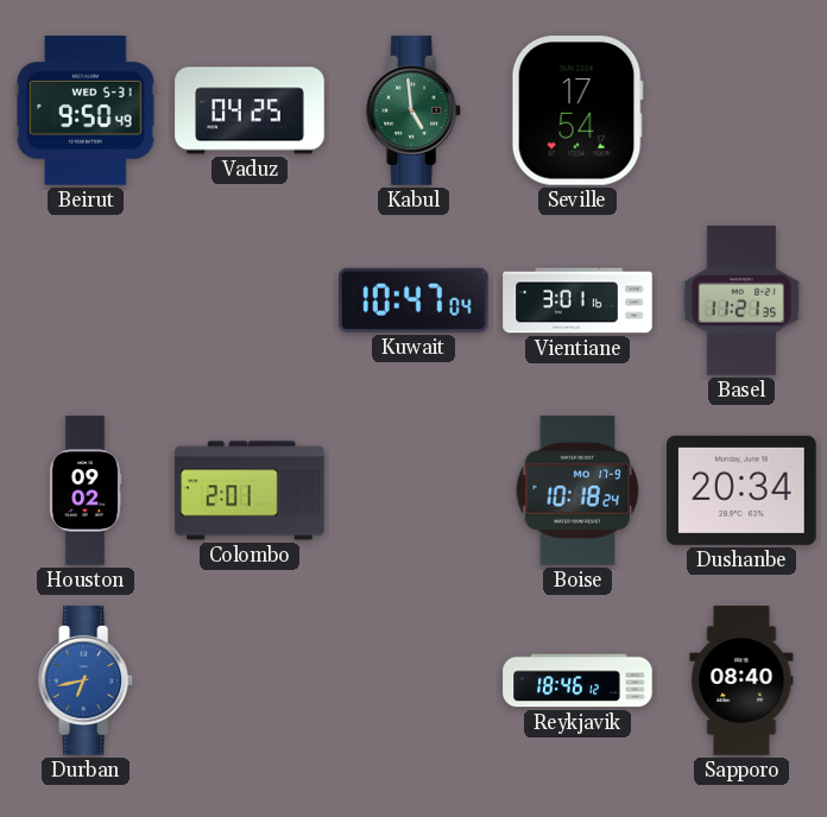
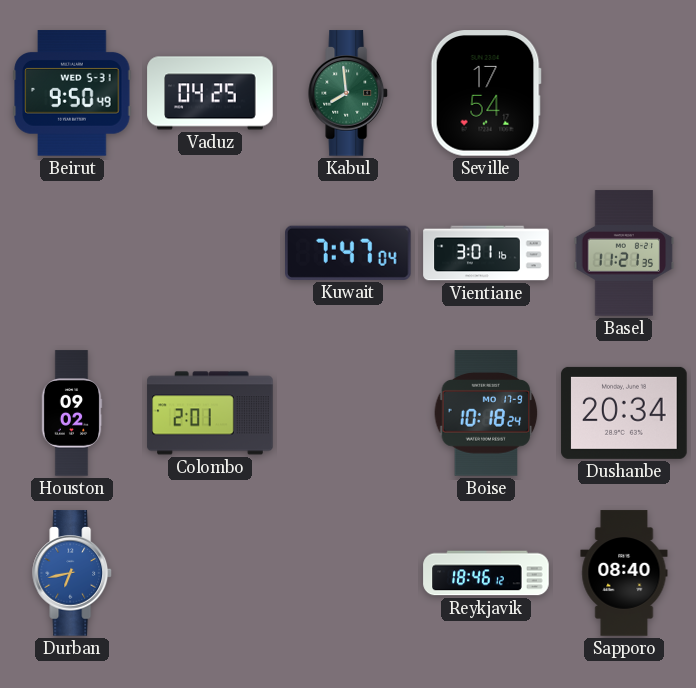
Kabul: 4:59 -> 7:59
Kuwait: 10:47 -> 7:47
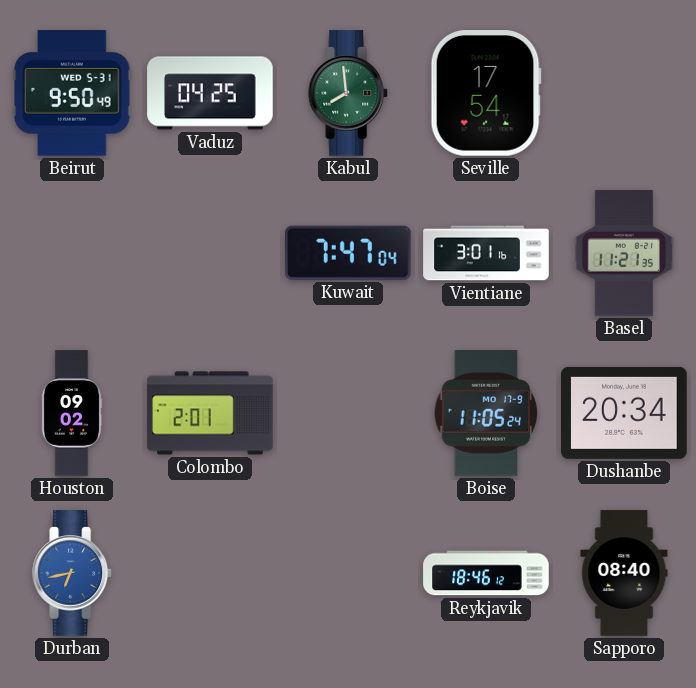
Boise: 10:18 -> 11:05
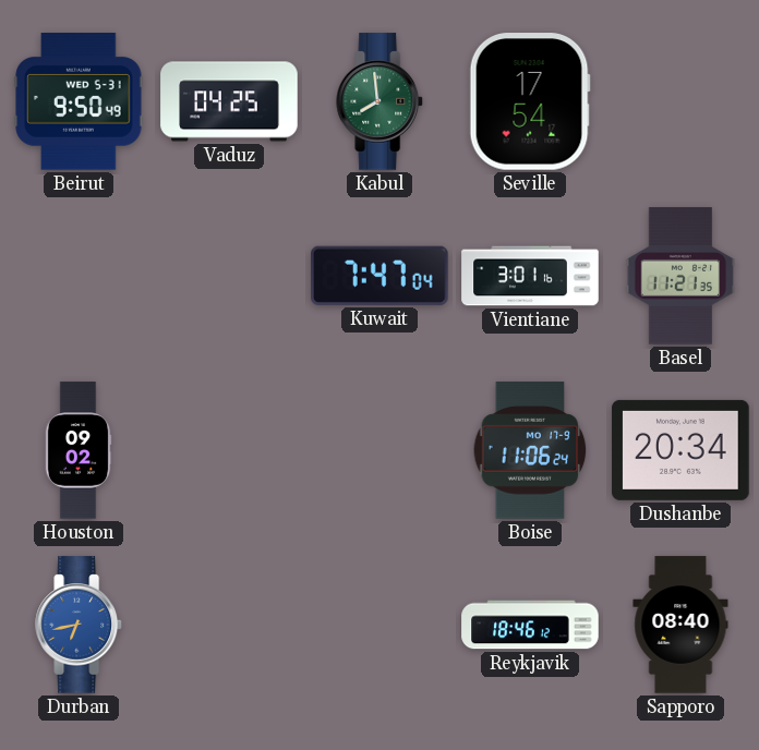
Colombo: 2:01 -> none
Boise: 11:05 -> 11:06
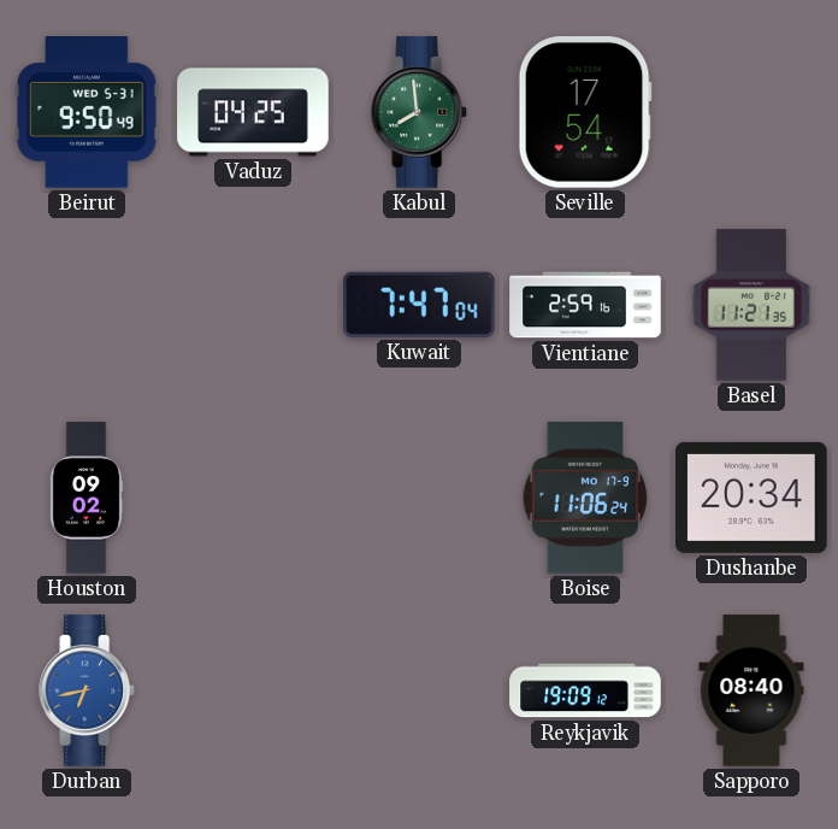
Vientiane: 3:01 -> 2:59
Reykjavik: 18:46 -> 19:09
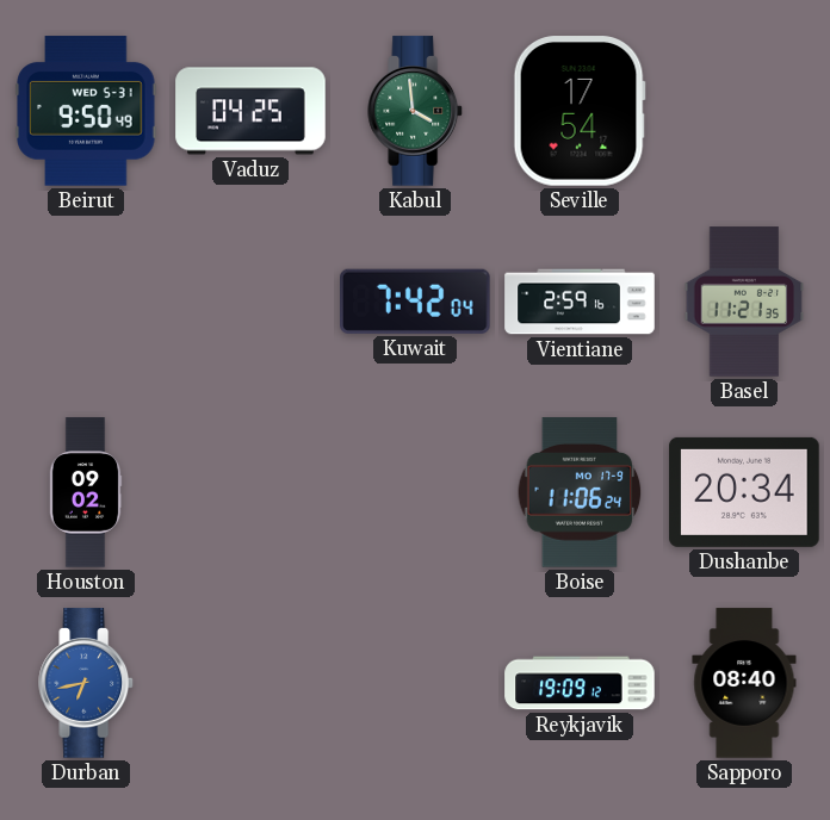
Kabul: 7:59 -> 3:59
Kuwait: 7:47 -> 7:42
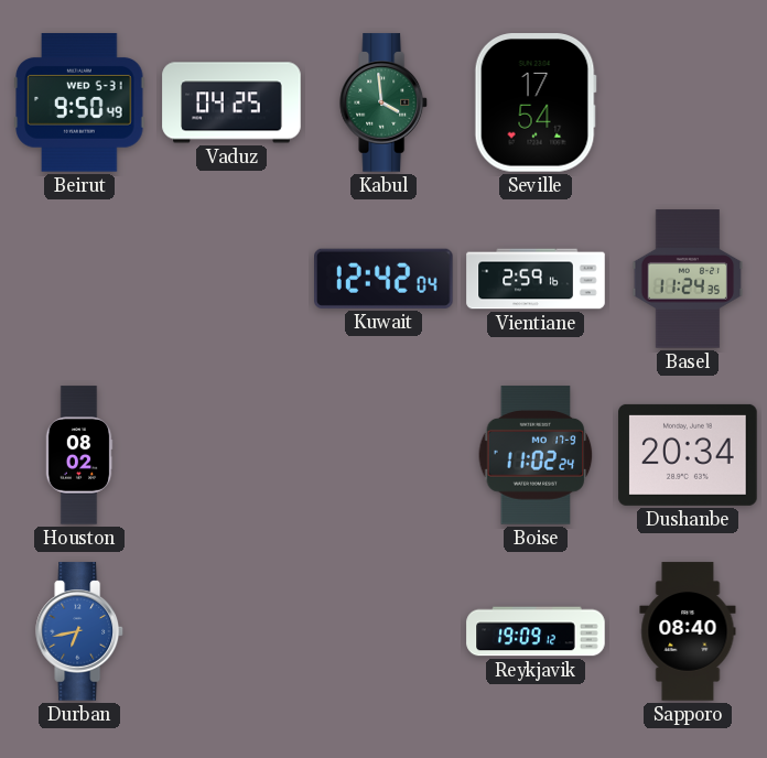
Kuwait: 7:42 -> 12:42
Basel: 11:21 -> 11:24
Houston: 09:02 -> 08:02
Boise: 11:06 -> 11:02
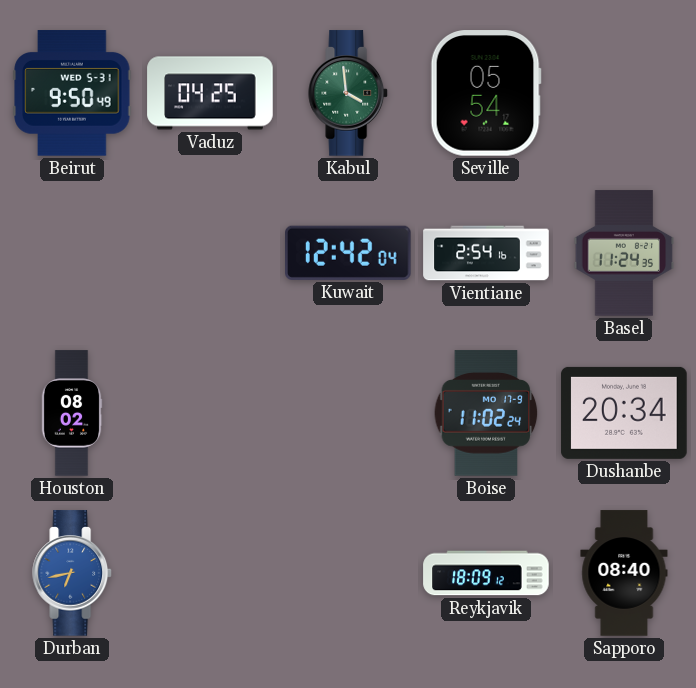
Seville: 17:54 -> 05:54
Vientiane: 2:59 -> 2:54
Reykjavik: 19:09 -> 18:09
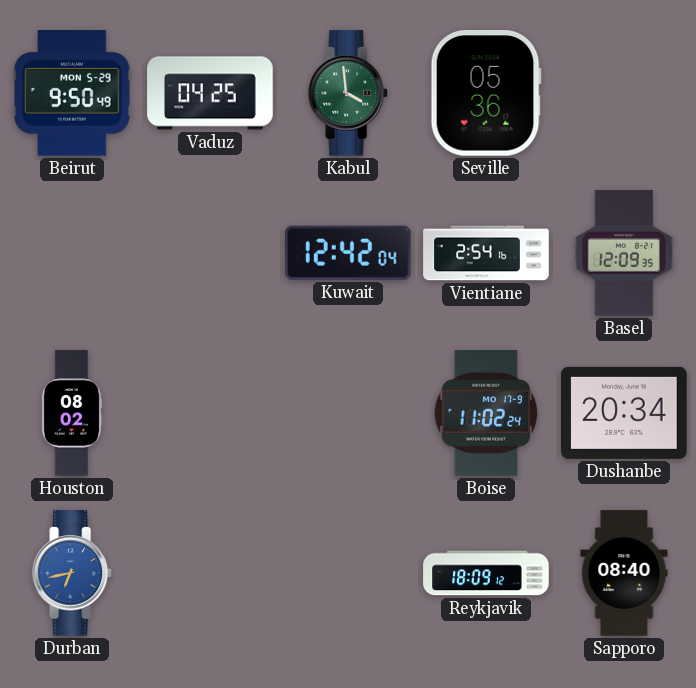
Beirut date: WED 5-31 -> MON 5-29
Seville: 05:54 -> 05:36
Basel: 11:24 -> 12:09
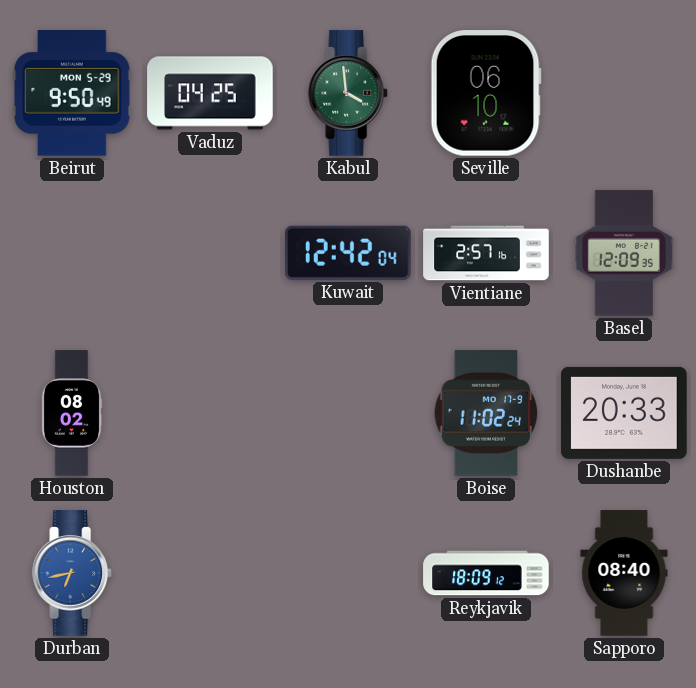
Seville: 05:36 -> 06:10
Vientiane: 2:54 -> 2:57
Dushanbe: 20:34 -> 20:33
